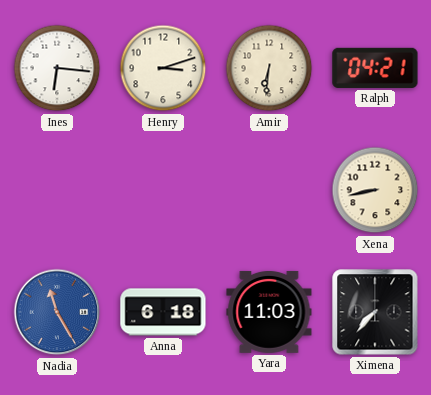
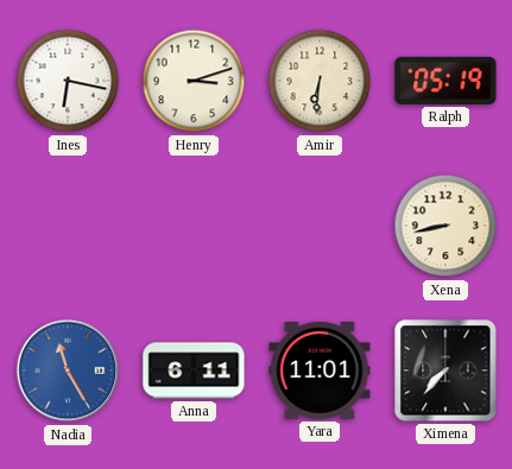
Ines: 6:16 -> 6:17
Ralph: 04:21 -> 05:19
Anna: 6:18 -> 6:11
Yara: 11:03 -> 11:01
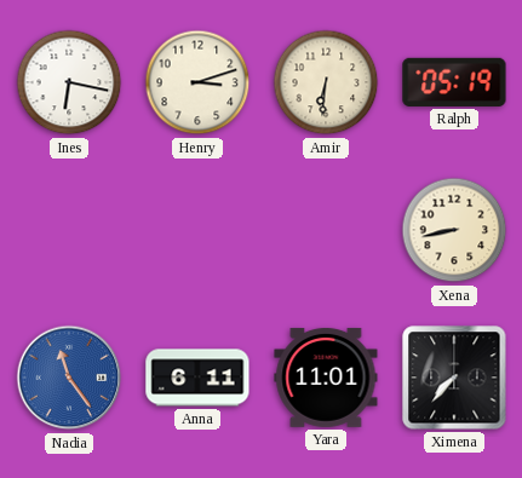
Nadia: 11:25 -> 11:24
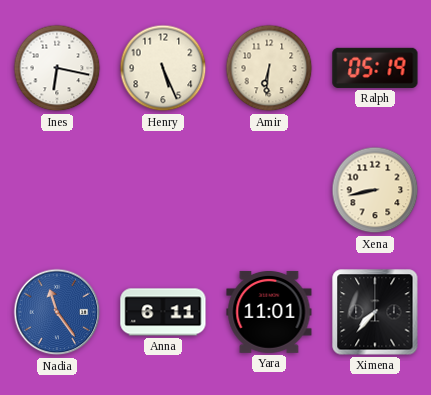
Henry: 3:12 -> 5:26
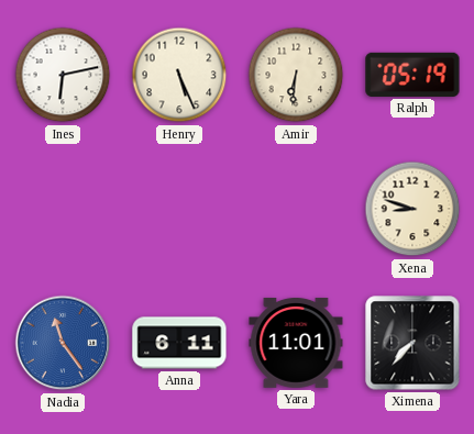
Ines: 6:17 -> 6:13
Xena: 8:43 -> 8:48
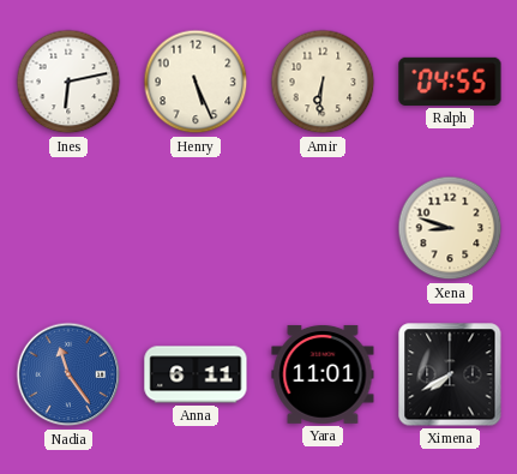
Ralph: 05:19 -> 04:55
Ximena: 7:37 -> 7:40
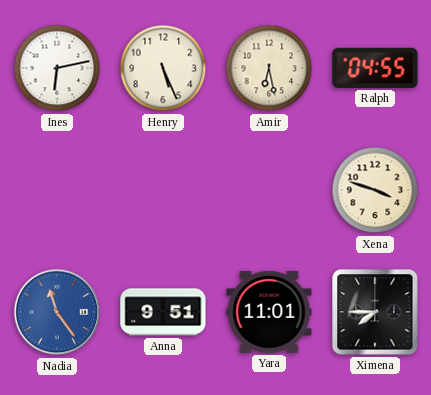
Amir: 6:31 -> 6:28
Xena: 8:48 -> 3:48
Anna: 6:11 -> 9:51
Ximena: 7:40 -> 7:45
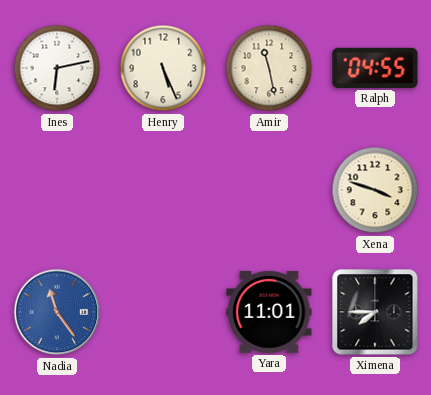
Amir: 6:28 -> 11:28
Anna: 9:51 -> none
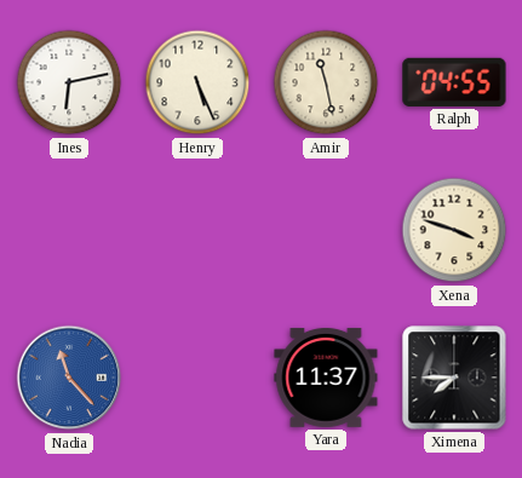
Nadia: 11:24 -> 11:23
Yara: 11:01 -> 11:37
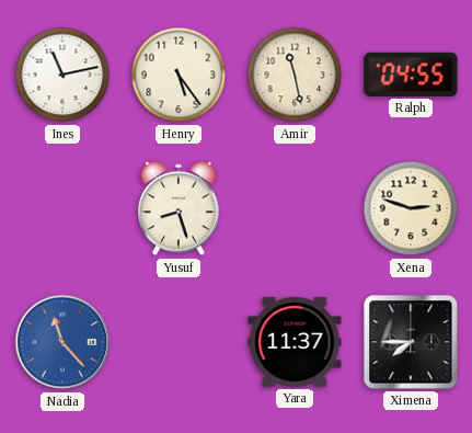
Ines: 6:13 -> 11:13
Henry: 5:26 -> 5:24
Yusuf: none -> 8:27
Xena: 3:48 -> 2:48
